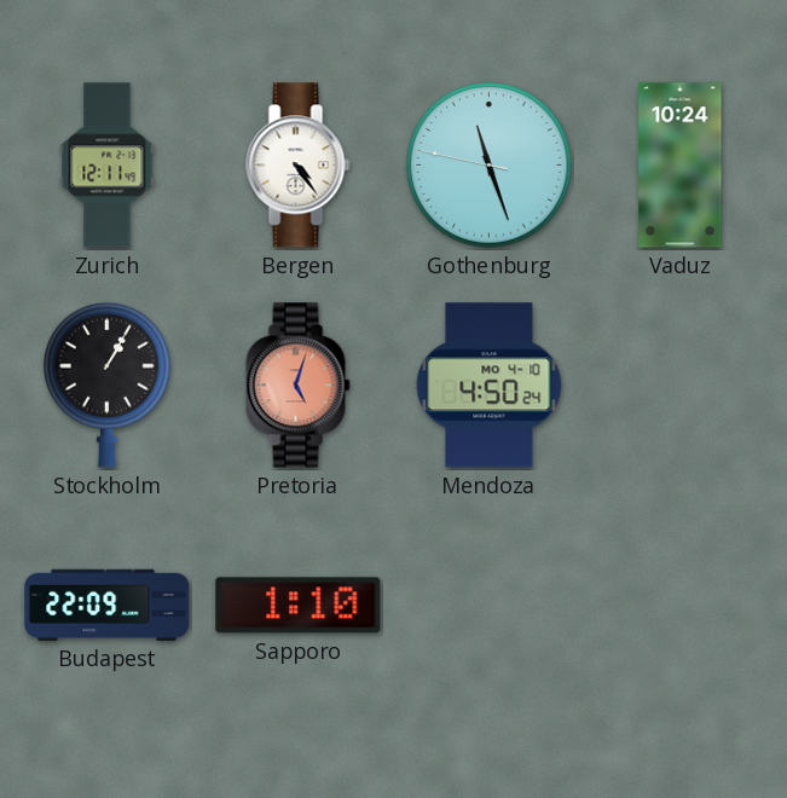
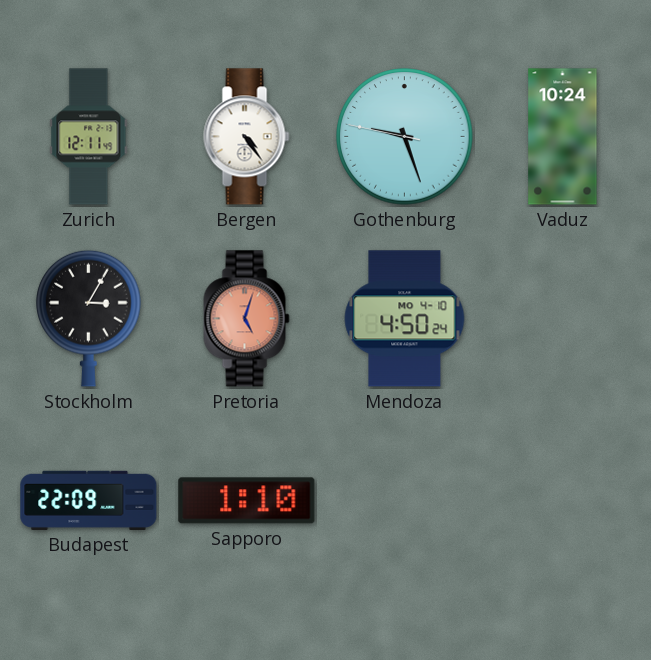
Gothenburg: 11:26 -> 9:26
Stockholm: 1:05 -> 3:05
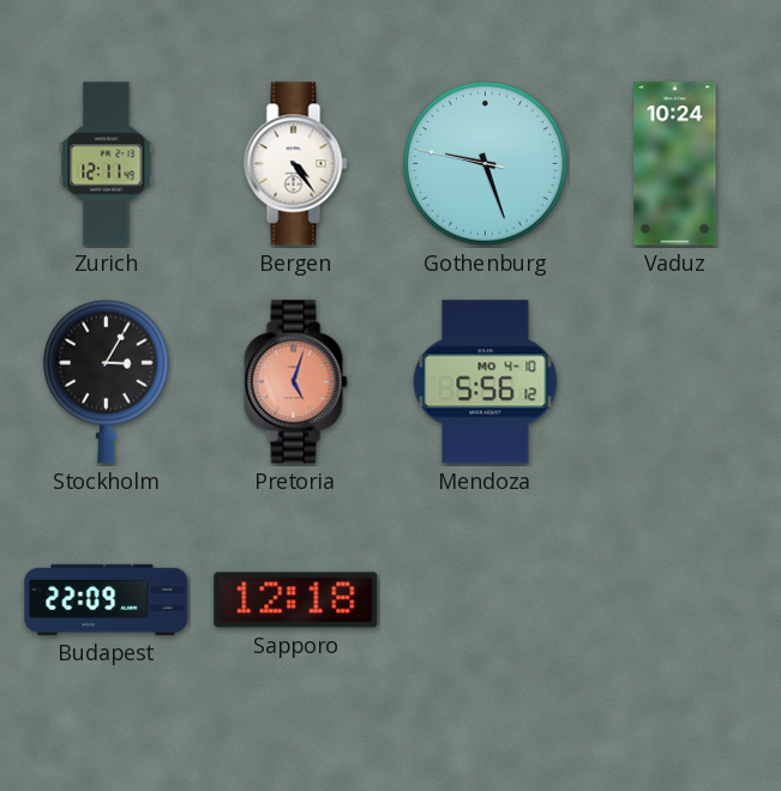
Mendoza: 4:50 -> 5:56
Sapporo: 1:10 -> 12:18
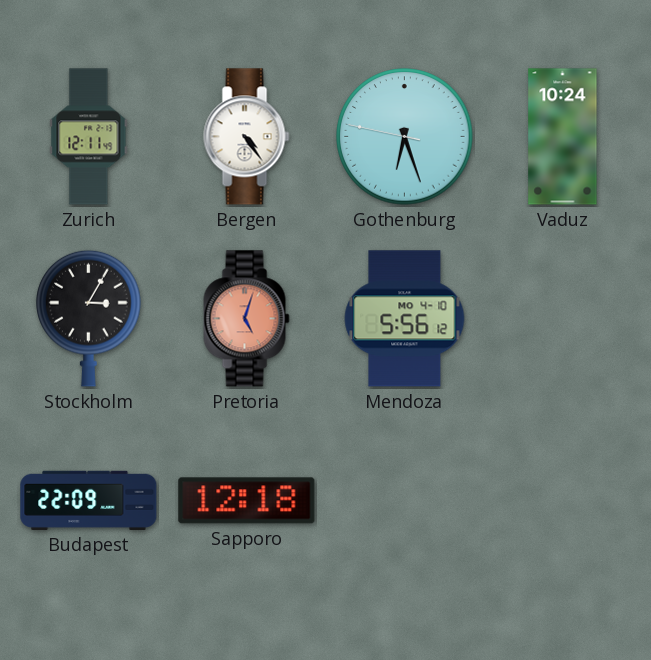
Gothenburg: 9:26 -> 6:26
